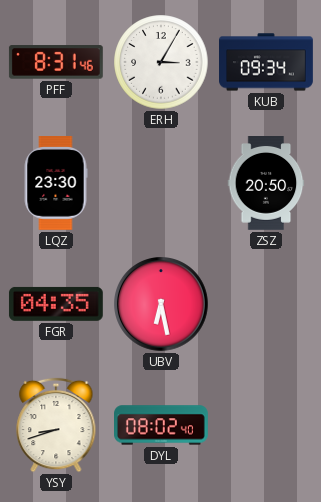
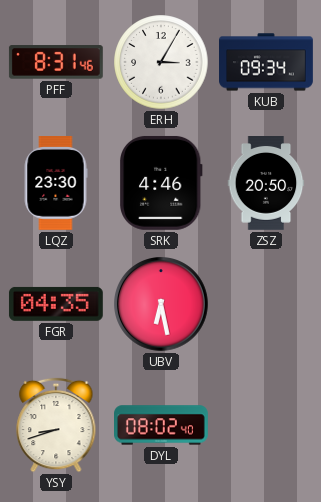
SRK: none -> 4:46
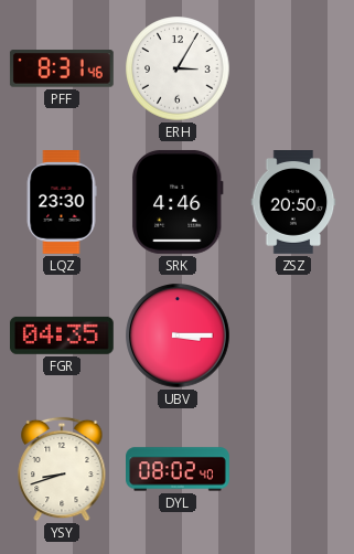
KUB: 09:34 -> none
UBV: 6:28 -> 3:15
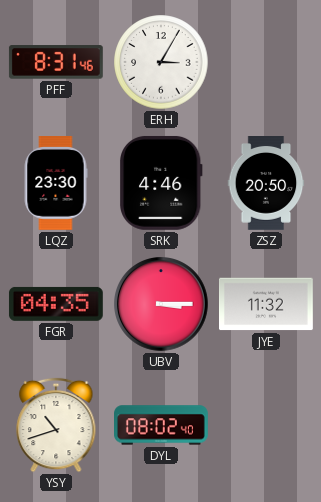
JYE: none -> 11:32
YSY: 8:42 -> 10:42
